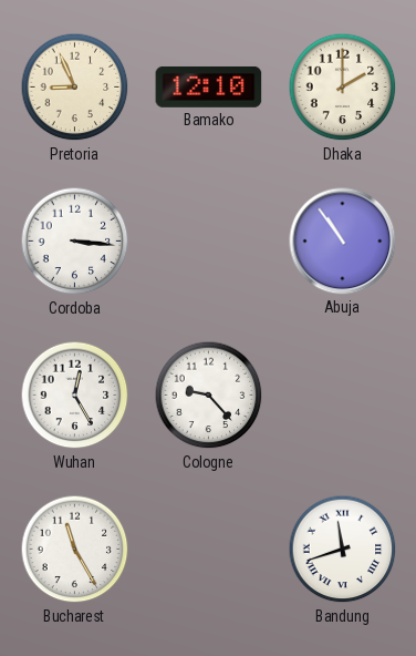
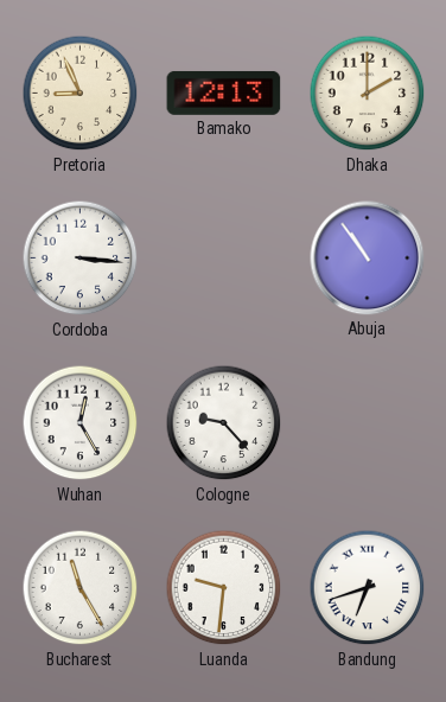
Bamako: 12:10 -> 12:13
Luanda: none -> 9:31
Bandung: 11:42 -> 6:42
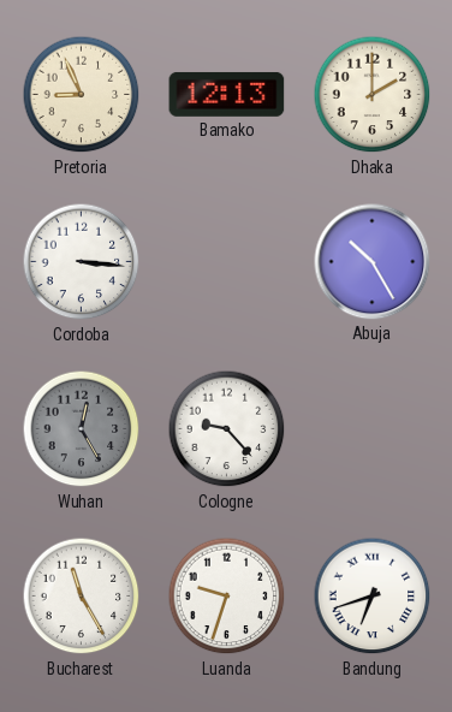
Abuja: 10:54 -> 10:25
Wuhan dial: white -> grey
Luanda: 9:31 -> 9:33
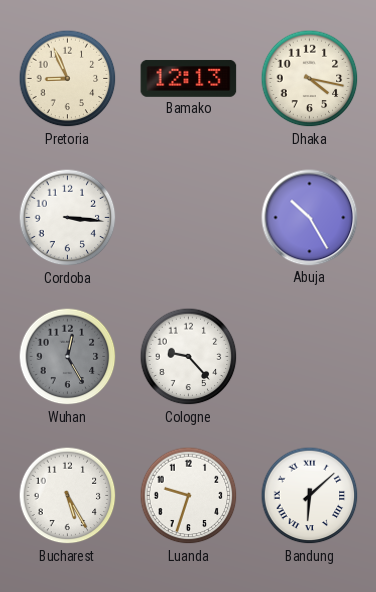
Dhaka: 2:00 -> 4:17
Bucharest: 11:25 -> 5:25
Bandung: 6:42 -> 6:08
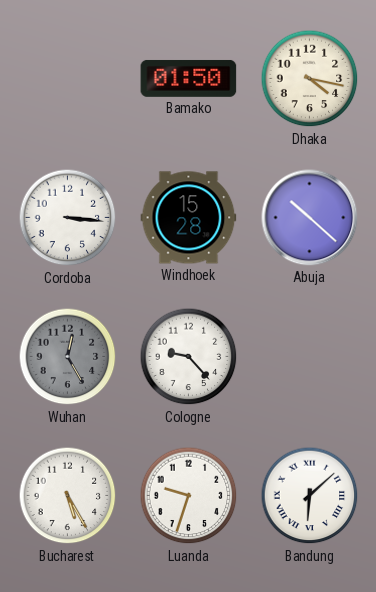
Pretoria: 8:56 -> none
Bamako: 12:13 -> 01:50
Windhoek: none -> 15:28
Abuja: 10:25 -> 10:22
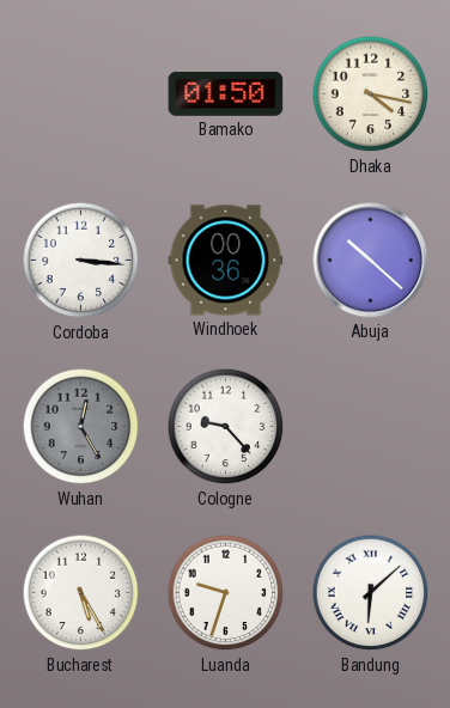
Windhoek: 15:28 -> 00:36
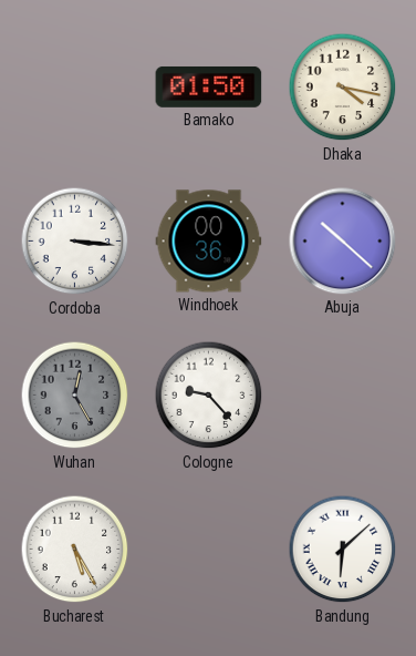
Luanda: 9:33 -> none
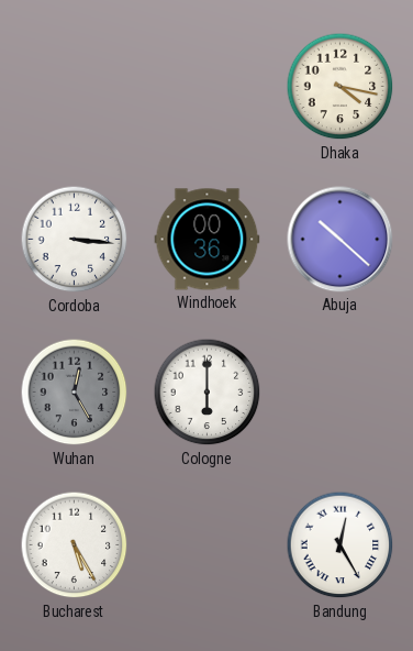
Bamako: 01:50 -> none
Cologne: 9:23 -> 6:00
Bandung: 6:08 -> 12:25
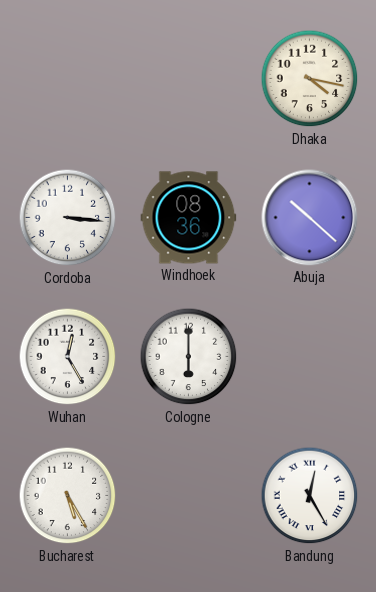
Windhoek: 00:36 -> 08:36
Wuhan dial: grey -> white
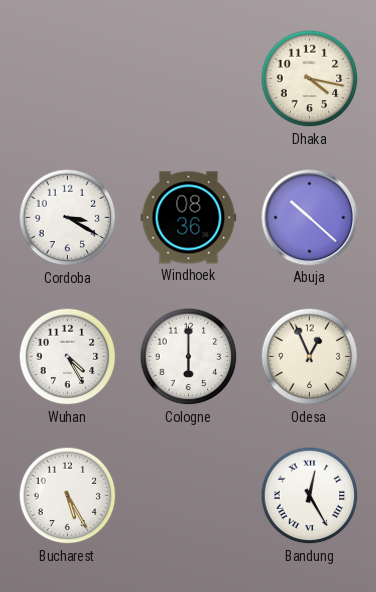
Cordoba: 3:16 -> 3:20
Wuhan: 12:25 -> 4:25
Odesa: none -> 12:56
